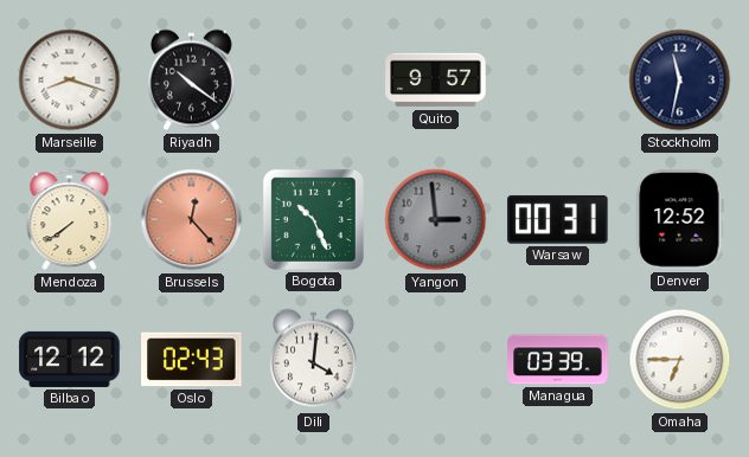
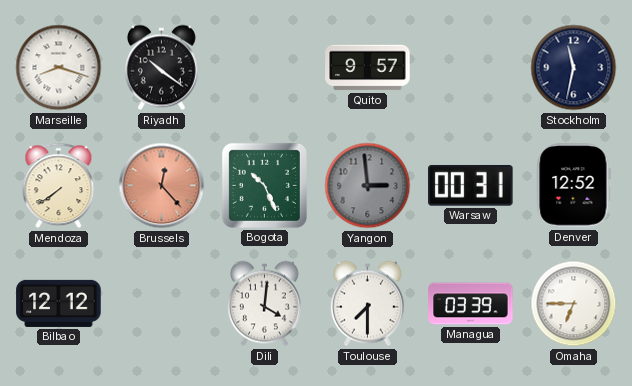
Oslo: 02:43 -> none
Toulouse: none -> 7:30
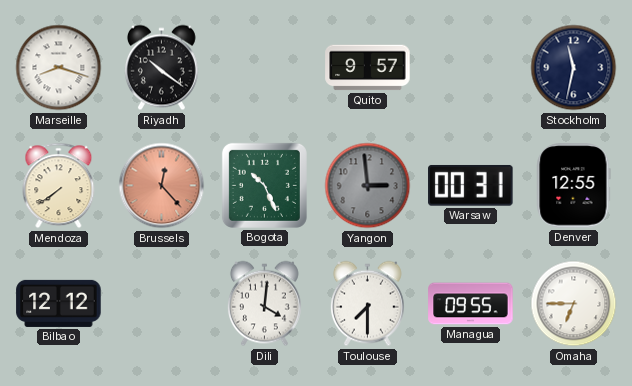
Denver: 12:52 -> 12:55
Managua: 03:39 -> 09:55
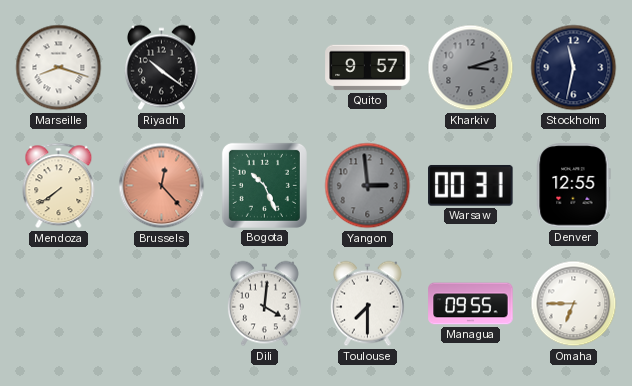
Kharkiv: none -> 3:12
Bilbao: 12:12 -> none
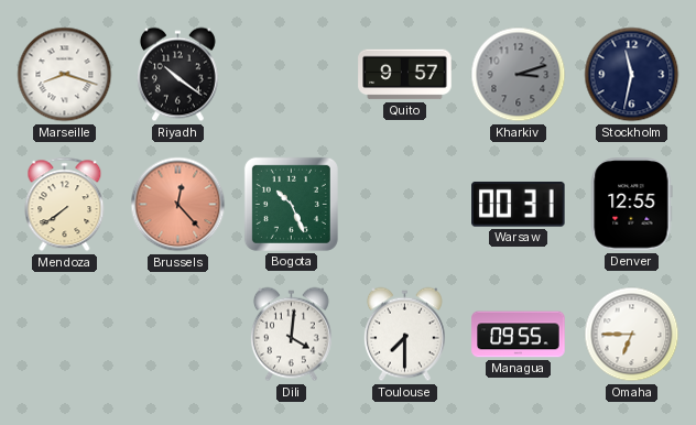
Yangon: 2:59 -> none
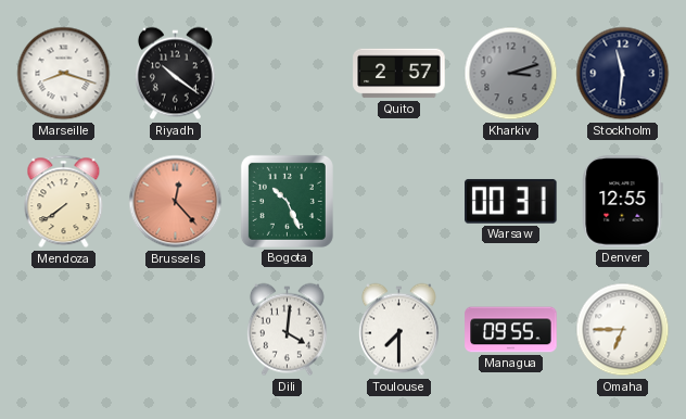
Quito: 9:57 -> 2:57
Stockholm: 11:32 -> 11:31
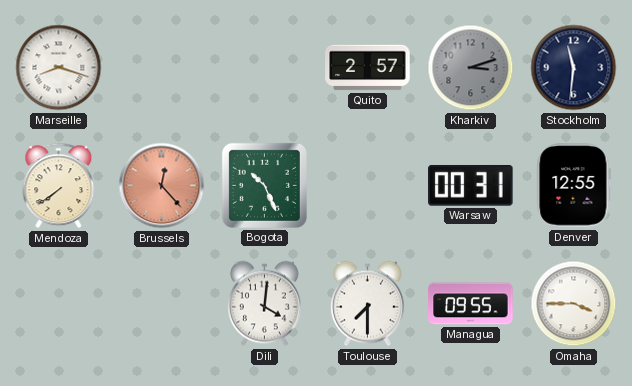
Riyadh: 10:21 -> none
Omaha: 6:45 -> 3:45
